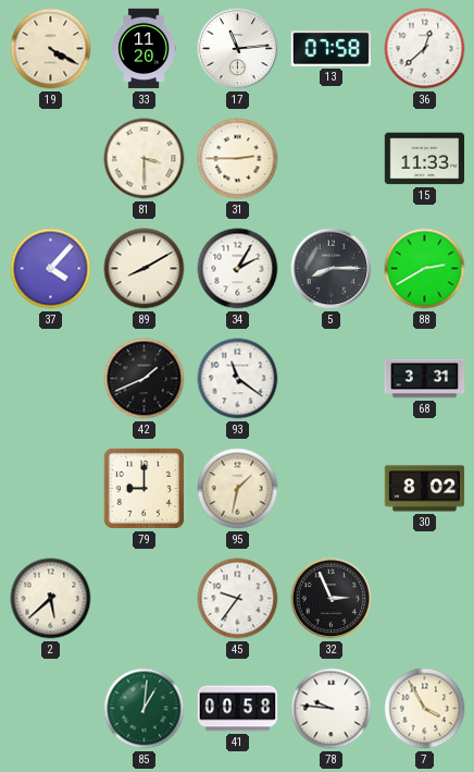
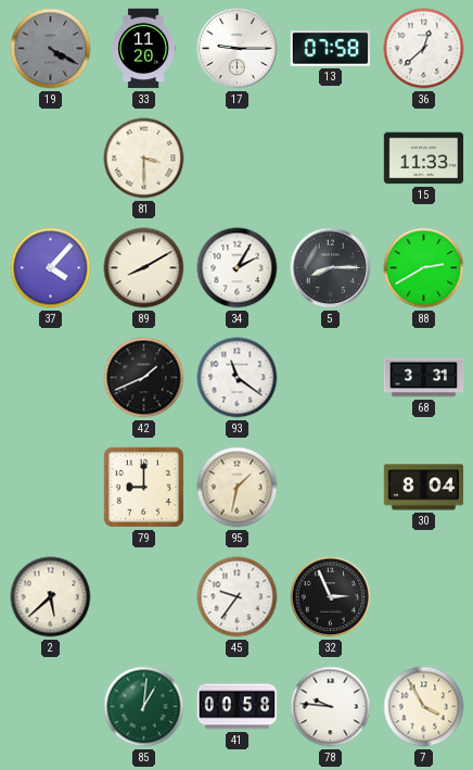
19 dial: cream -> grey
17: 11:14 -> 9:15
31: 2:45 -> none
30: 8:02 -> 8:04
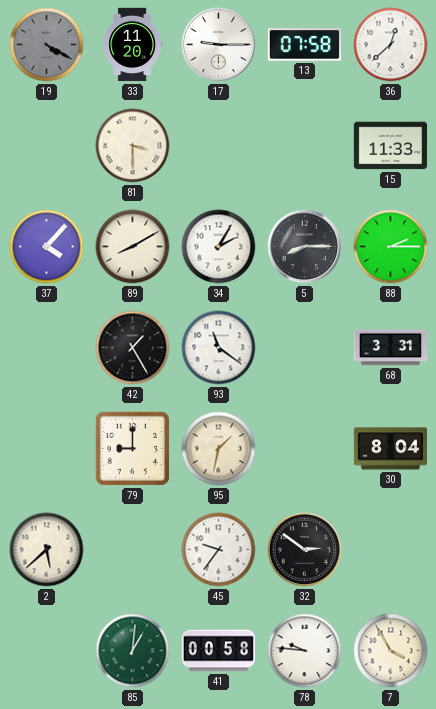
88: 2:40 -> 2:15
42: 1:41 -> 1:25
32: 2:56 -> 2:51
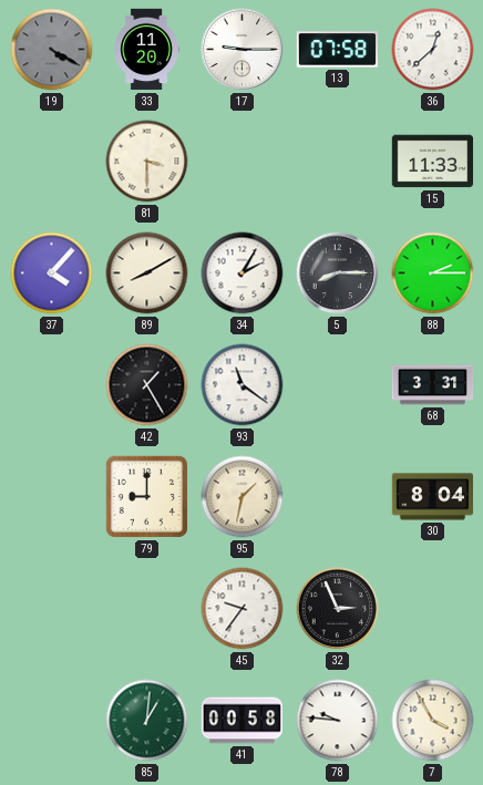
2: 5:38 -> none
32: 2:51 -> 2:56
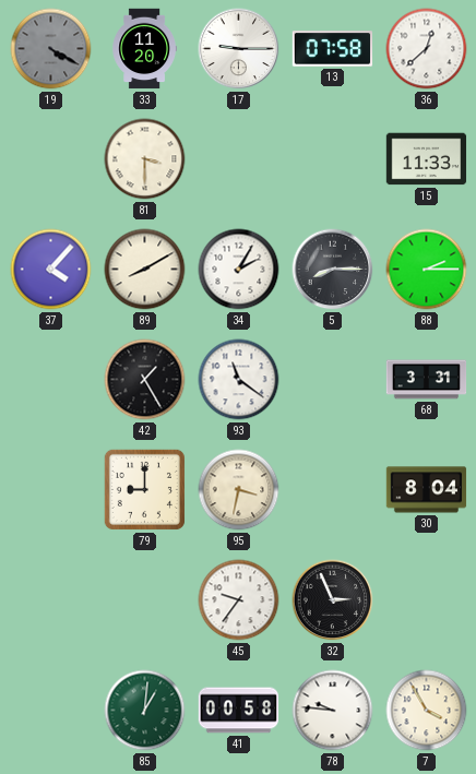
95: 1:32 -> 3:32
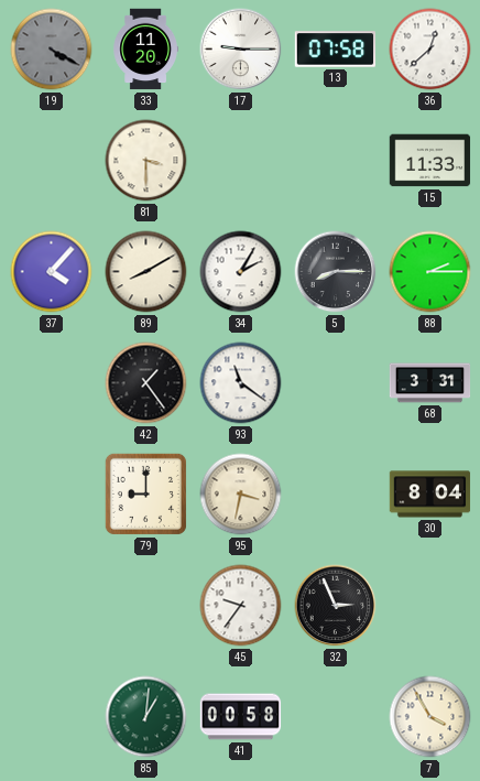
42: 1:25 -> 1:24
78: 9:46 -> none
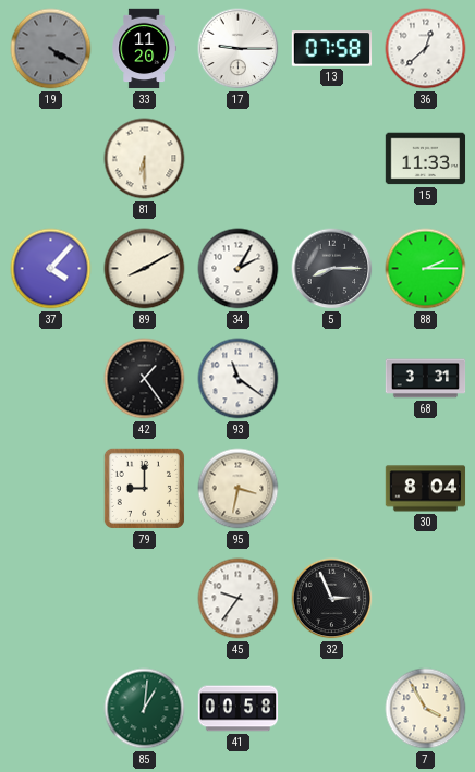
81: 3:30 -> 6:30
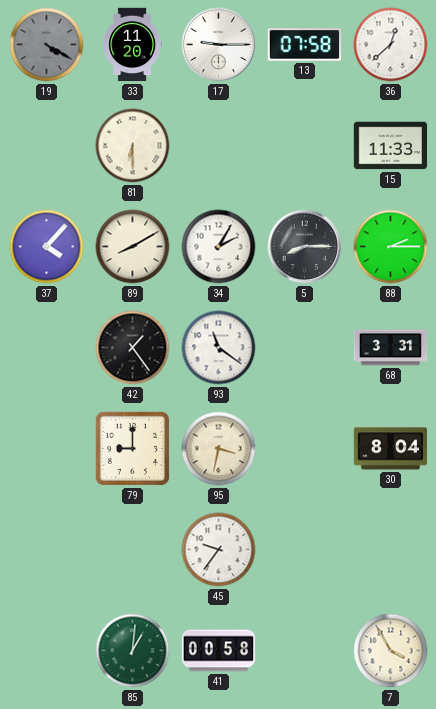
32: 2:56 -> none
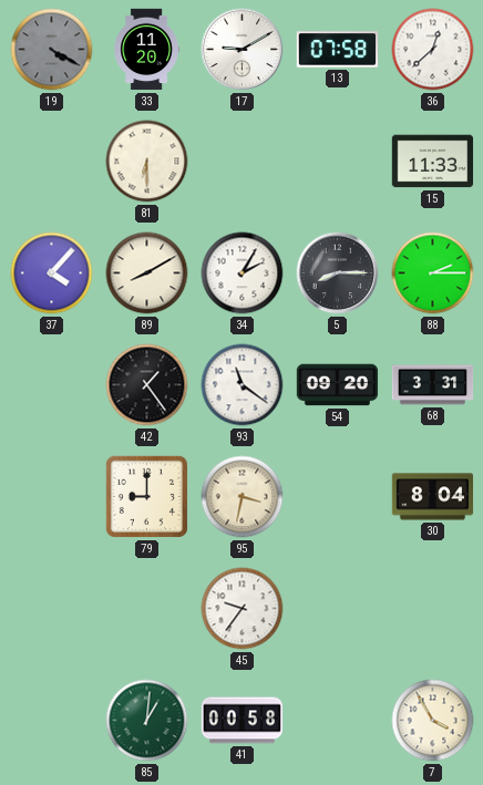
17: 9:15 -> 9:10
54: none -> 09:20
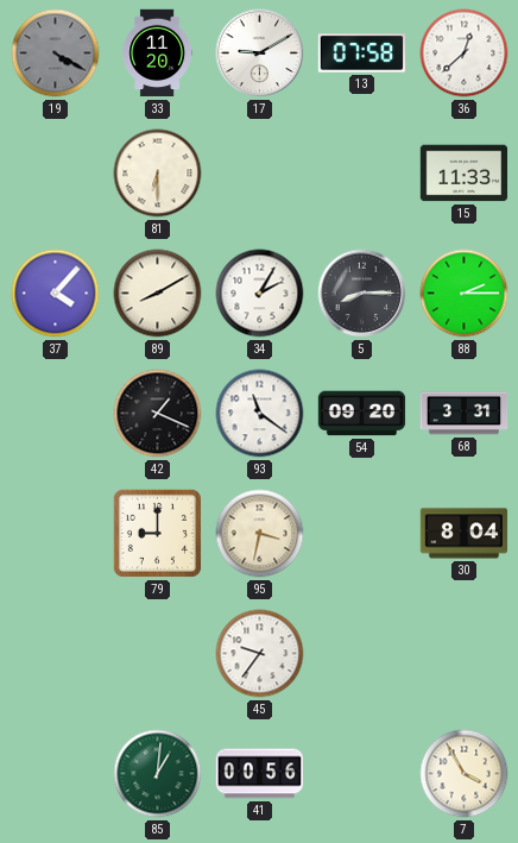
42: 1:24 -> 1:19
41: 00:58 -> 00:56
